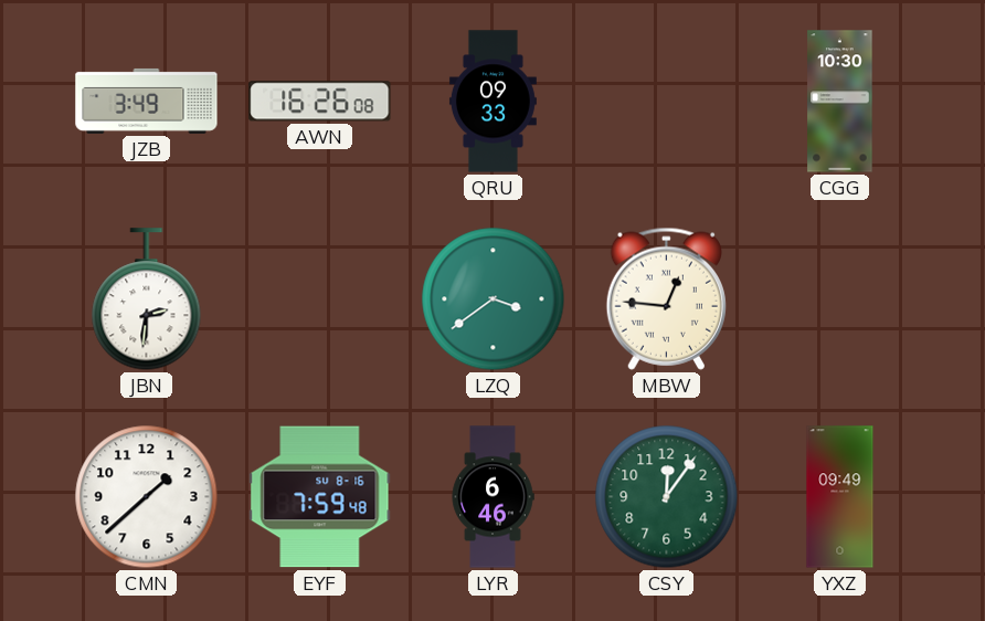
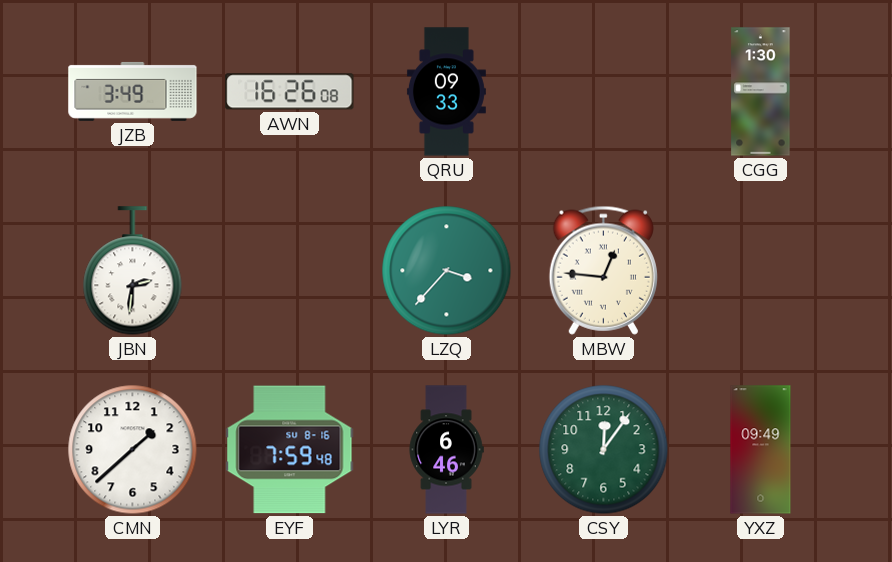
CGG: 10:30 -> 1:30
LZQ: 3:39 -> 3:37
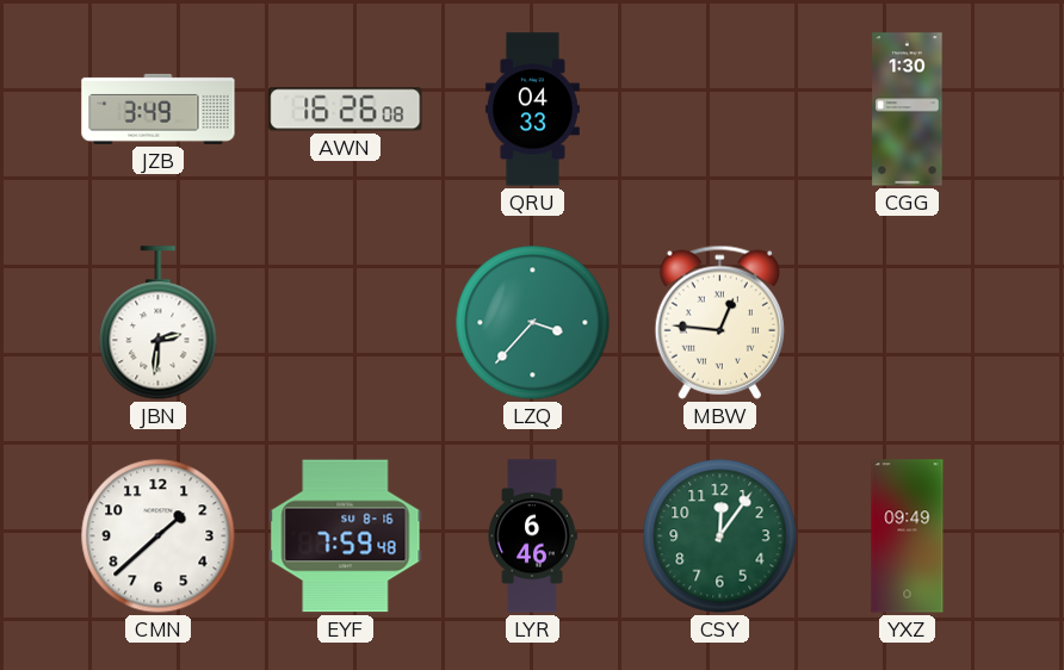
QRU: 09:33 -> 04:33
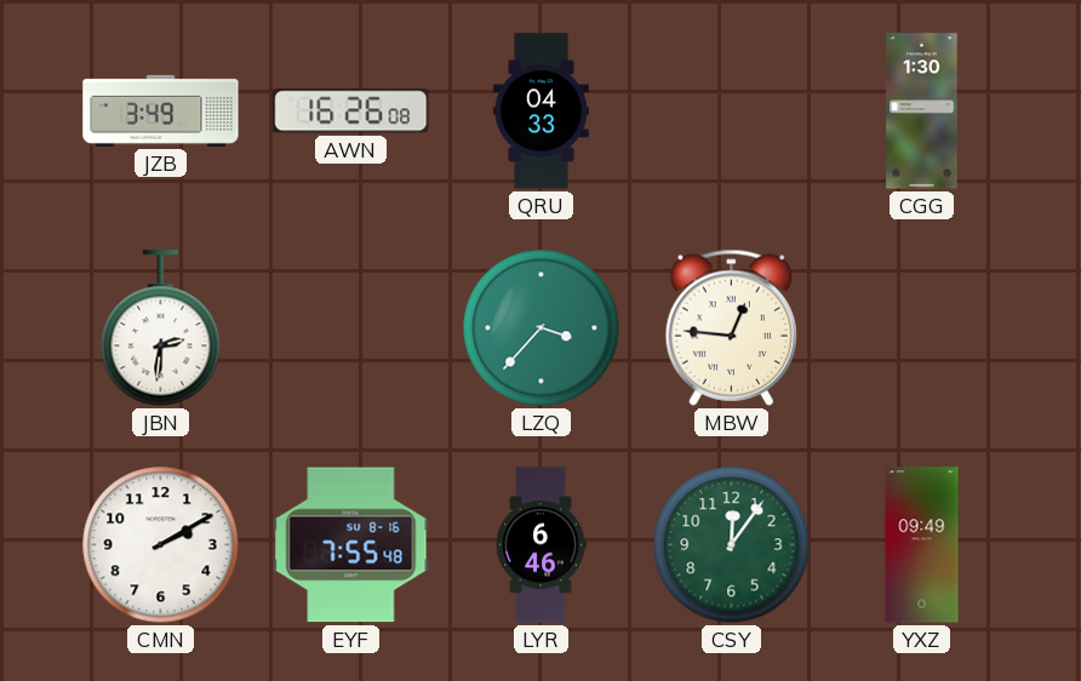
CMN: 1:38 -> 2:10
EYF: 7:59 -> 7:55
